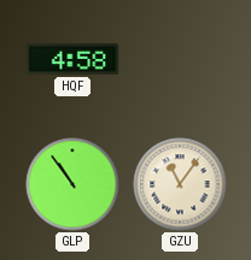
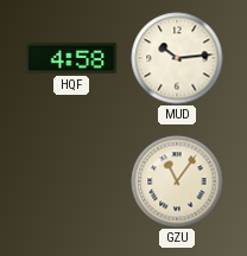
MUD: none -> 10:14
GLP: 10:54 -> none
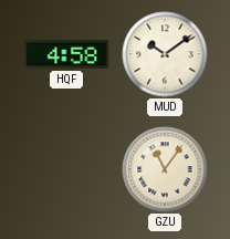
MUD: 10:14 -> 10:09
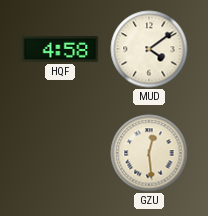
MUD: 10:09 -> 4:09
GZU: 11:06 -> 12:29
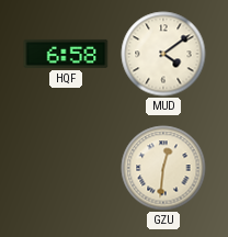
HQF: 4:58 -> 6:58
GZU: 12:29 -> 12:31
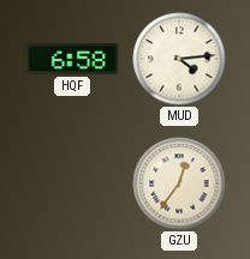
MUD: 4:09 -> 4:14
GZU: 12:31 -> 12:36
